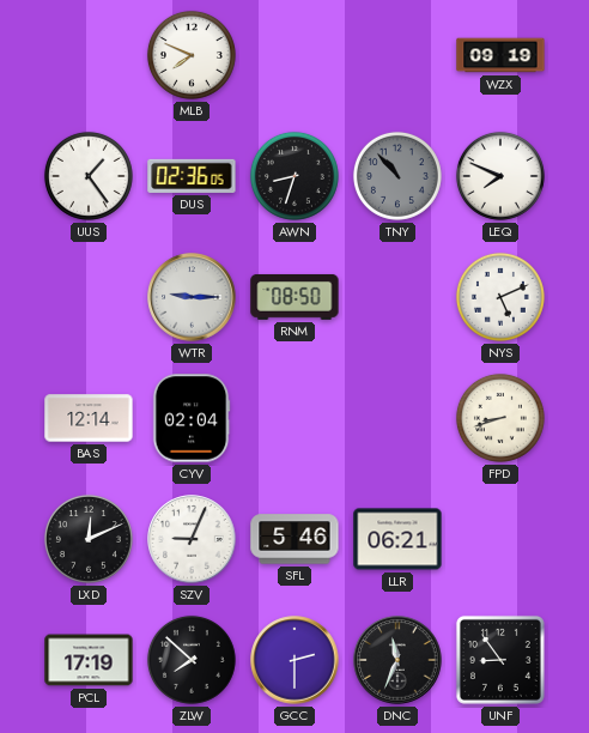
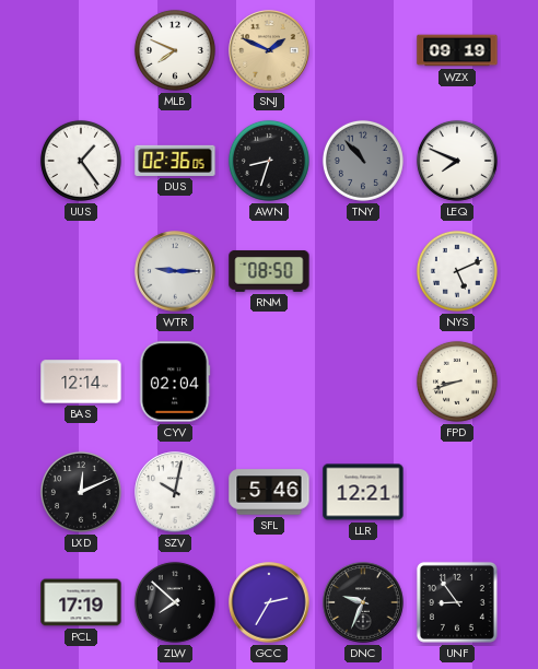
SNJ: none -> 1:49
SZV: 9:04 -> 10:02
LLR: 06:21 -> 12:21
GCC: 2:30 -> 2:35
DNC: 11:34 -> 9:34
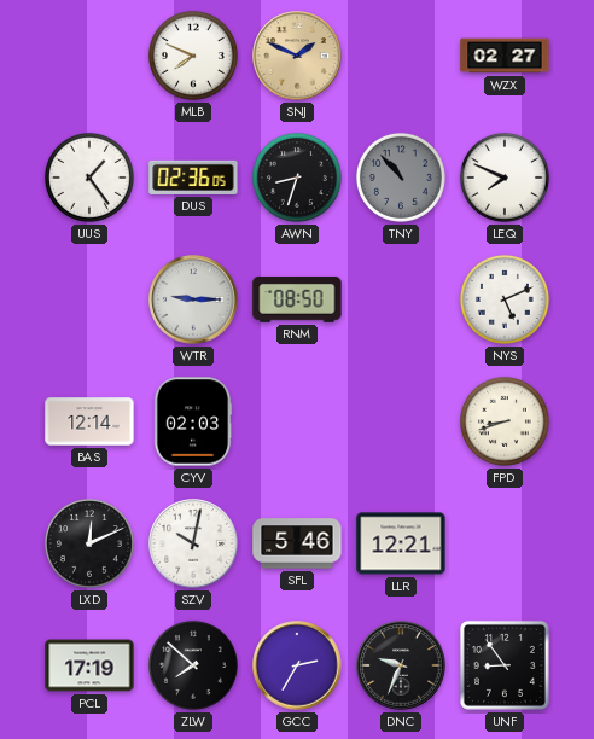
WZX: 09:19 -> 02:27
CYV: 02:04 -> 02:03
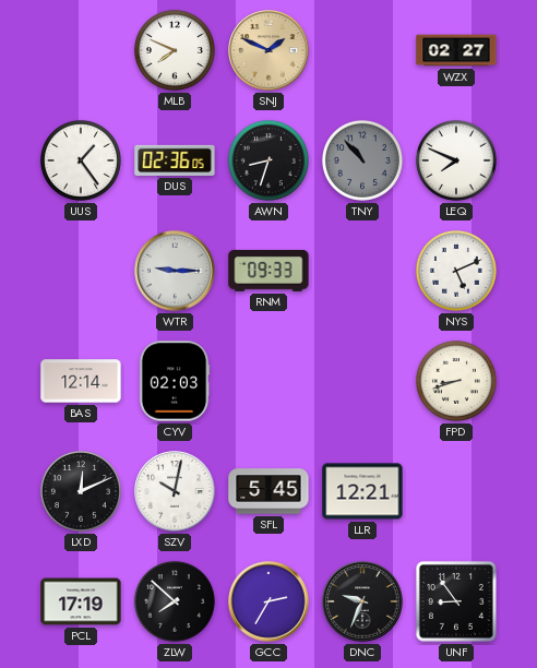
RNM: 08:50 -> 09:33
SFL: 5:46 -> 5:45
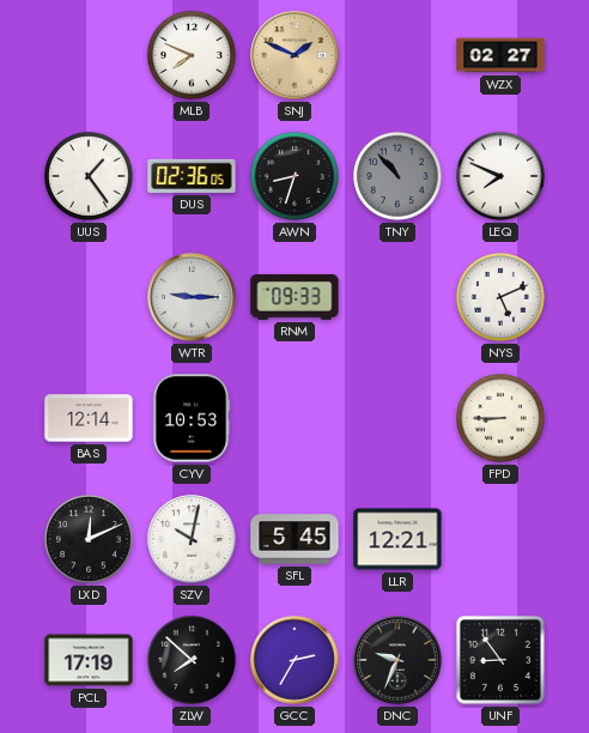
CYV: 02:03 -> 10:53
FPD: 8:42 -> 8:45
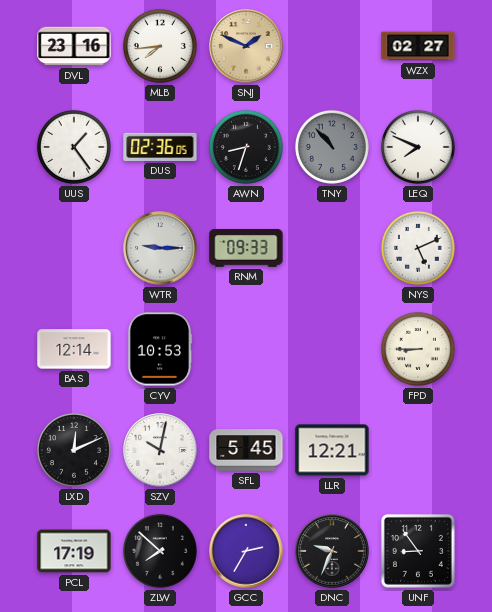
DVL: none -> 23:16
MLB: 7:49 -> 7:44
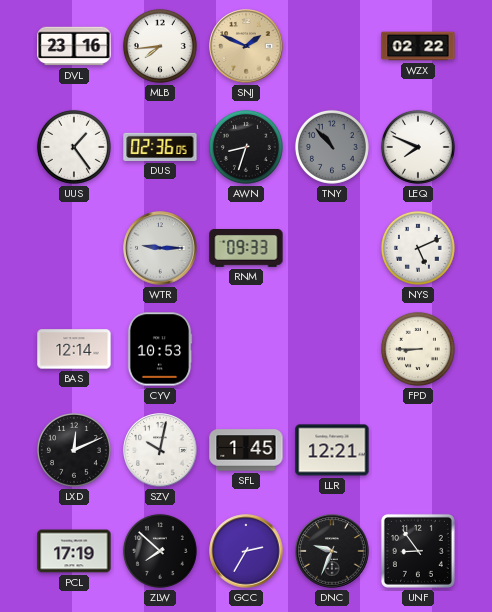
WZX: 02:27 -> 02:22
SFL: 5:45 -> 1:45
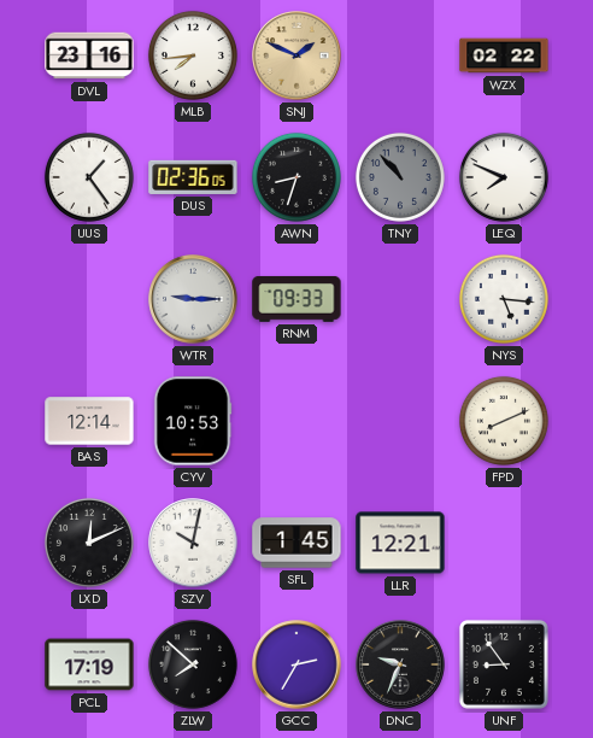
NYS: 5:11 -> 5:16
FPD: 8:45 -> 8:11
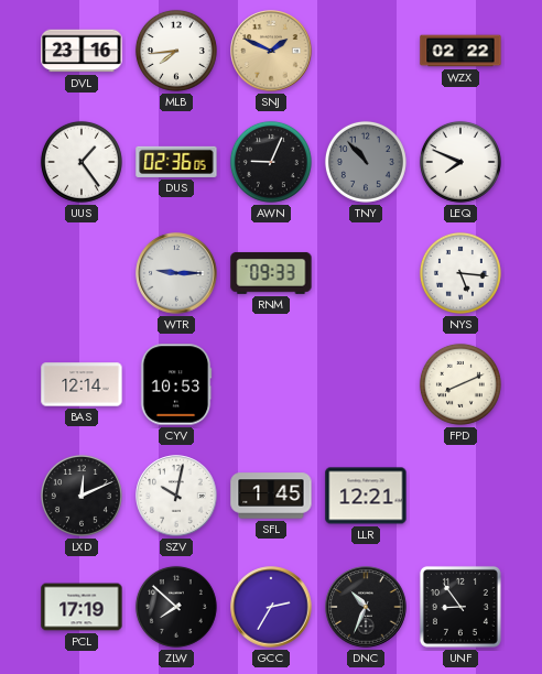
AWN: 8:33 -> 9:04
DNC: 9:34 -> 10:34
